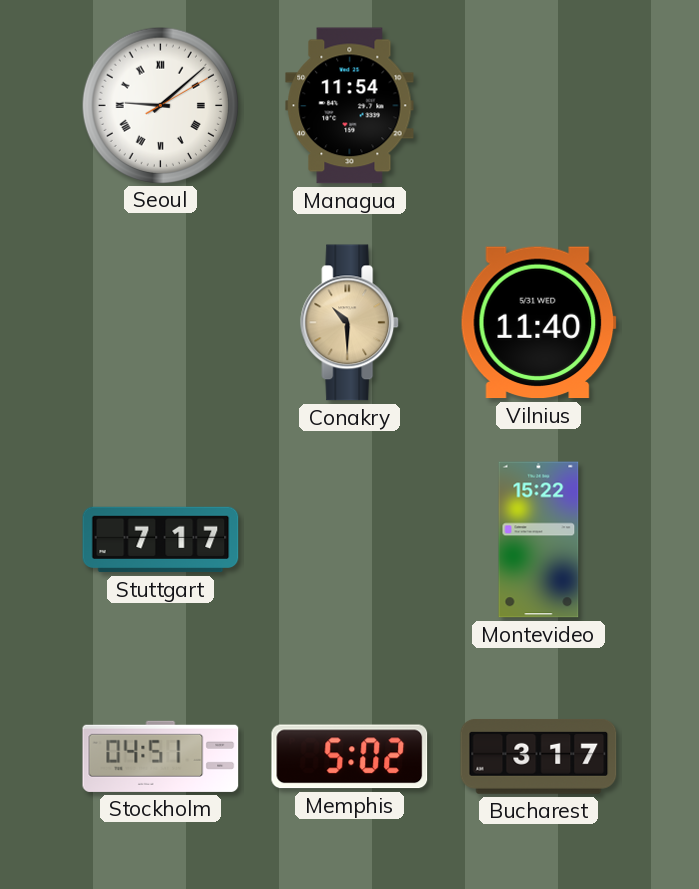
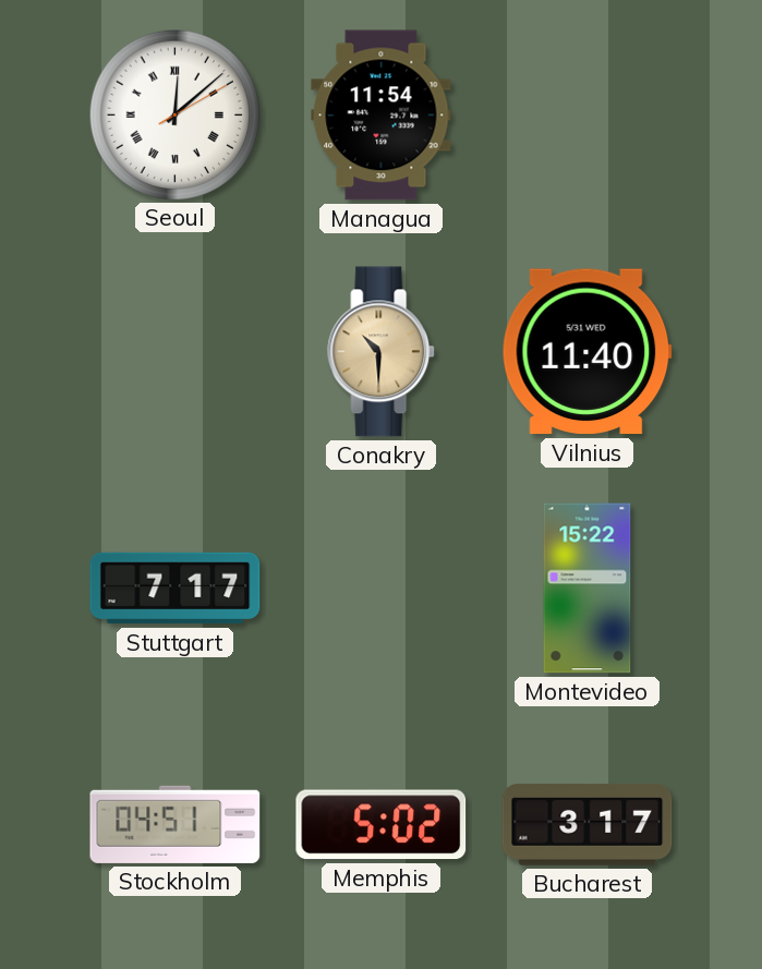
Seoul: 9:08 -> 12:08
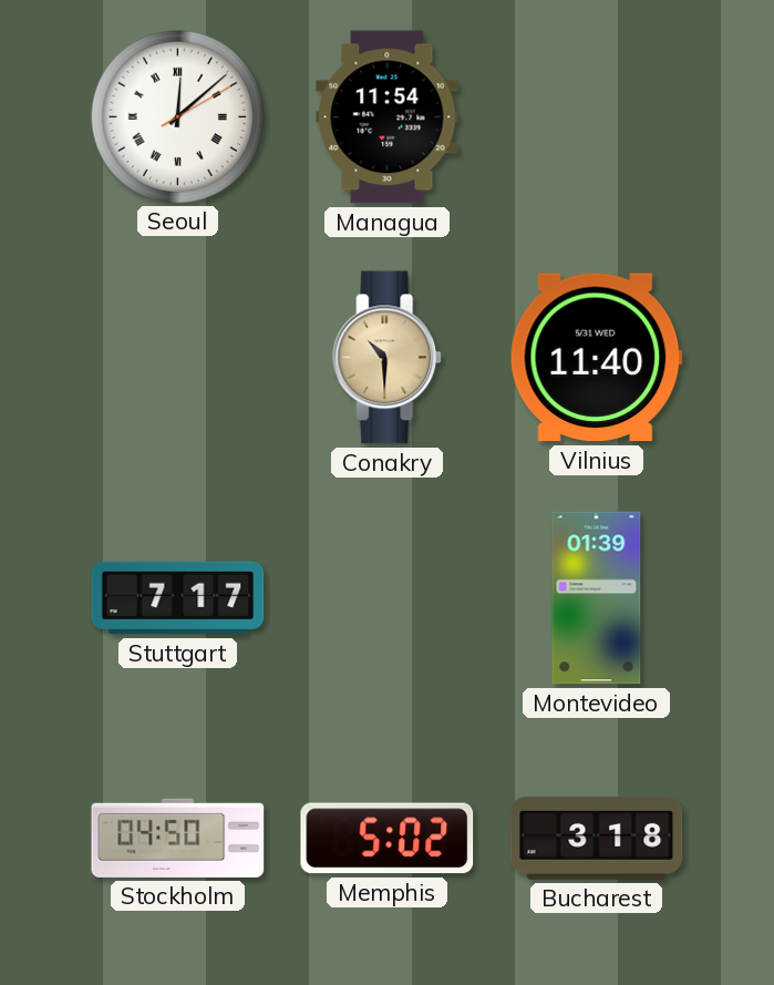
Montevideo: 15:22 -> 01:39
Stockholm: 04:51 -> 04:50
Bucharest: 3:17 -> 3:18
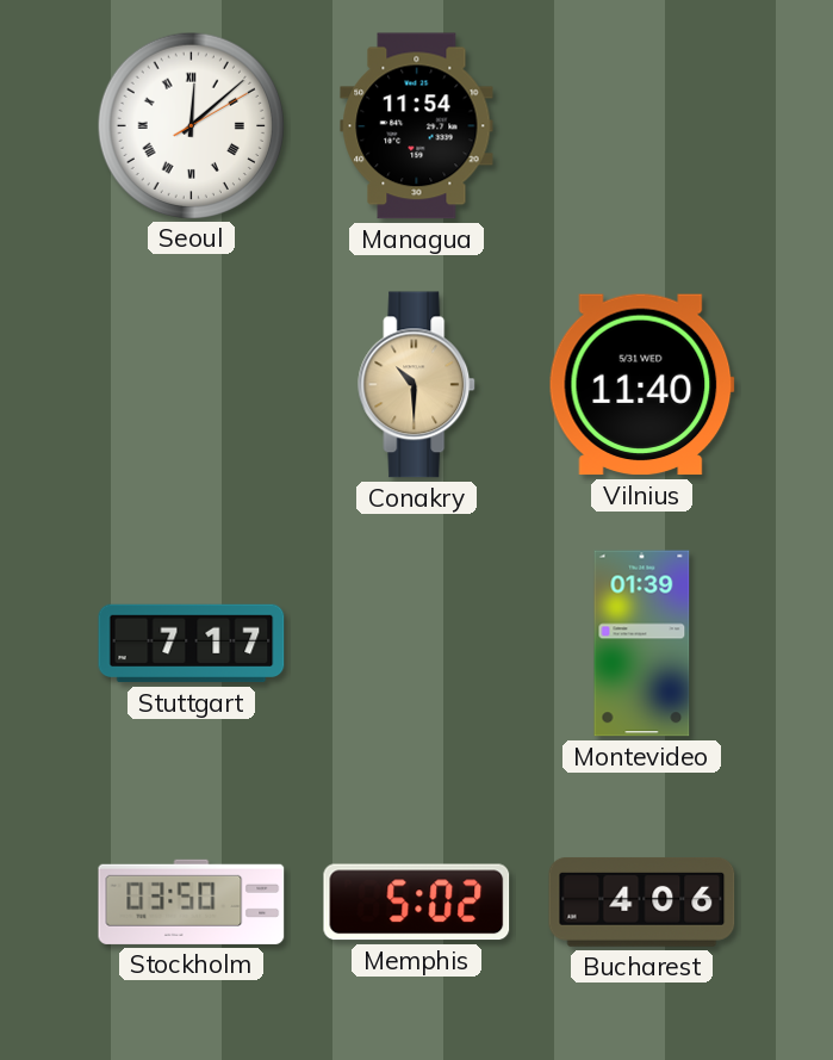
Stockholm: 04:50 -> 03:50
Bucharest: 3:18 -> 4:06
